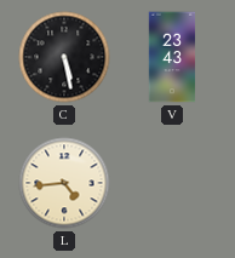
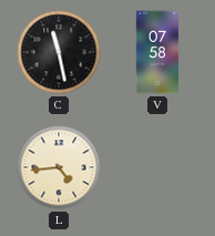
C: 5:28 -> 11:28
V: 23:43 -> 07:58
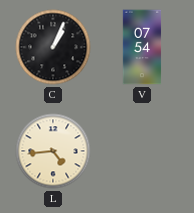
C: 11:28 -> 1:04
V: 07:58 -> 07:54
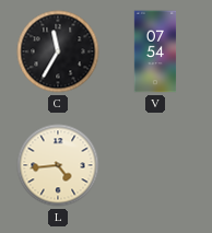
C: 1:04 -> 11:35
